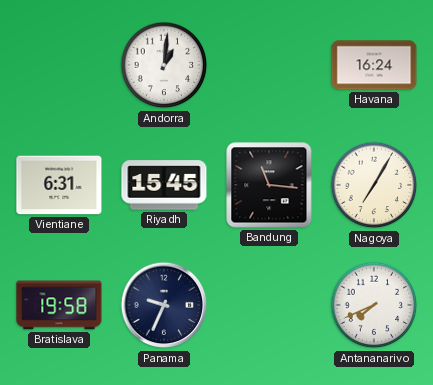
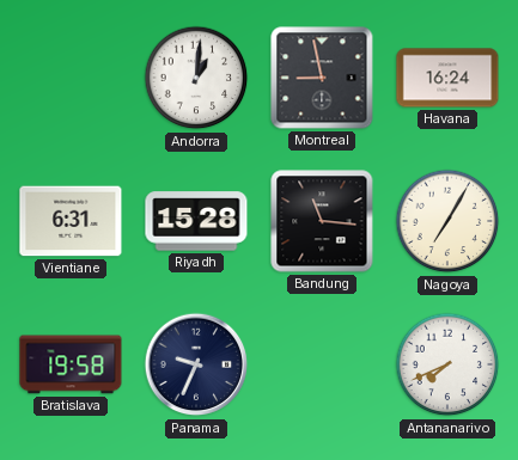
Montreal: none -> 8:58
Riyadh: 15:45 -> 15:28
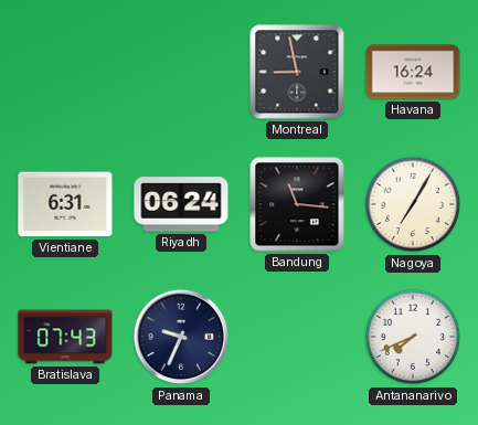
Andorra: 1:01 -> none
Riyadh: 15:28 -> 06:24
Bratislava: 19:58 -> 07:43
